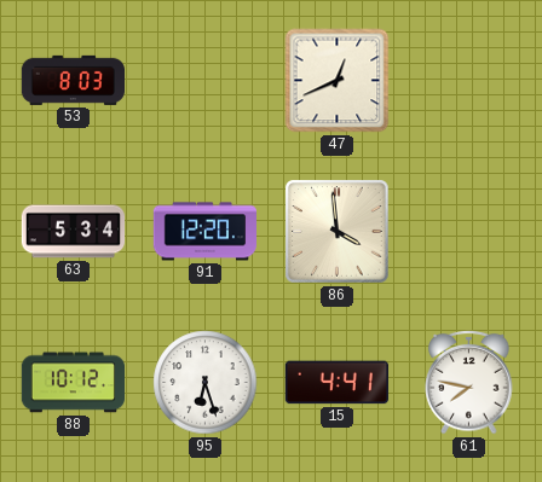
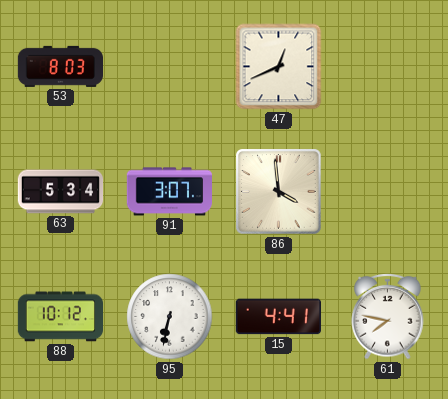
91: 12:20 -> 3:07
95: 6:27 -> 6:32
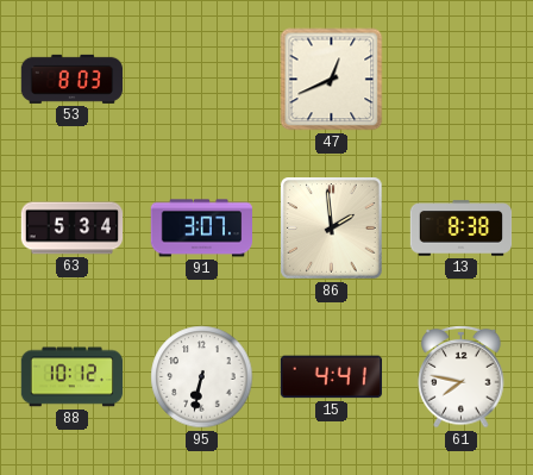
86: 3:59 -> 1:59
13: none -> 8:38
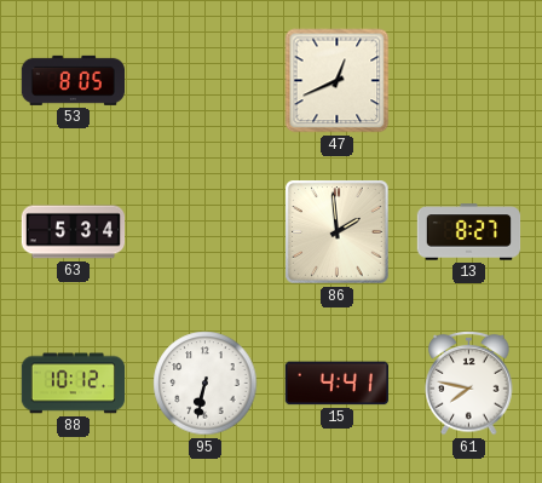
53: 8:03 -> 8:05
91: 3:07 -> none
13: 8:38 -> 8:27
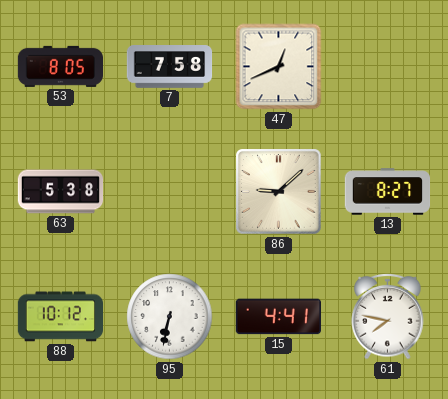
7: none -> 7:58
63: 5:34 -> 5:38
86: 1:59 -> 9:08
